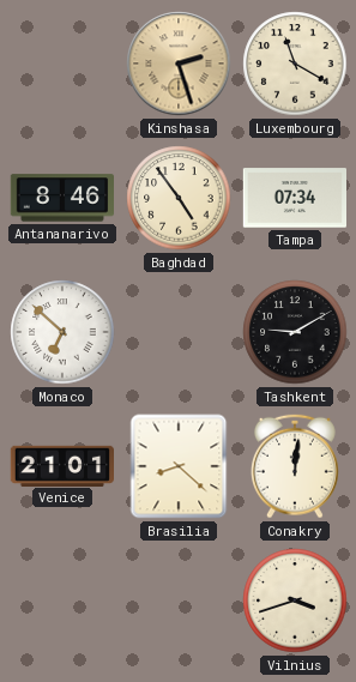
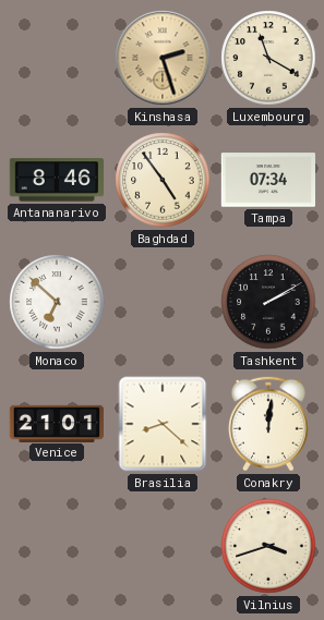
Tashkent: 9:10 -> 2:10
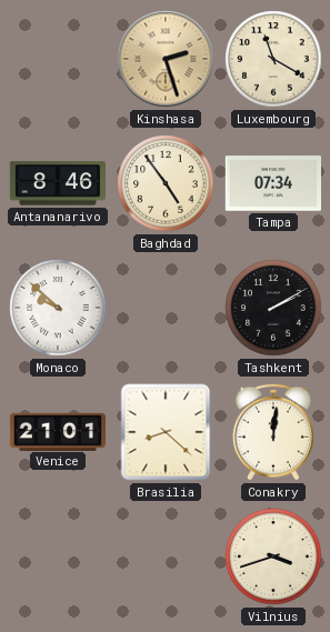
Monaco: 6:52 -> 9:52
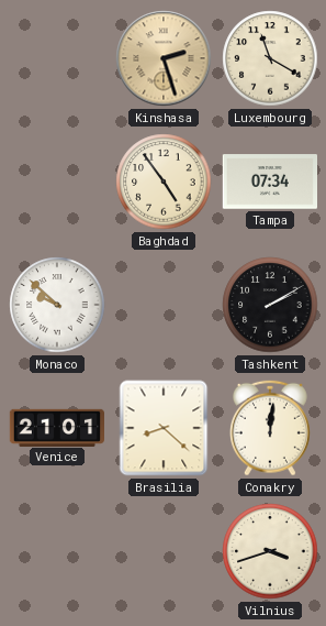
Antananarivo: 8:46 -> none
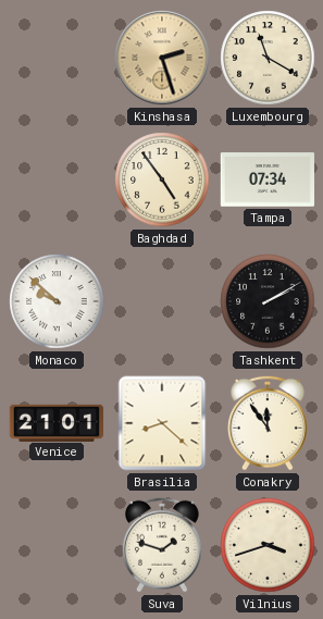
Conakry: 12:01 -> 11:54
Suva: none -> 1:48
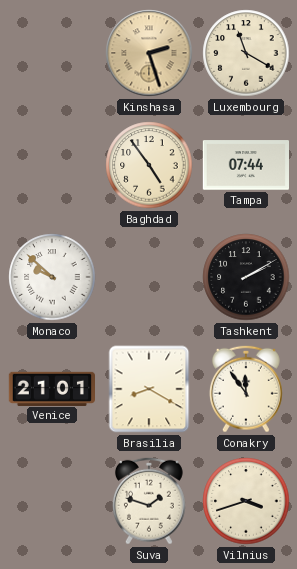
Tampa: 07:34 -> 07:44
Brasilia: 8:22 -> 8:20
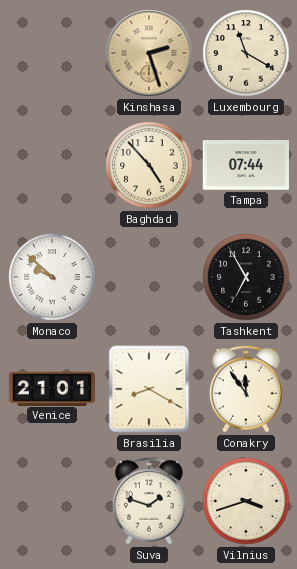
Baghdad: 4:54 -> 4:53
Tashkent: 2:10 -> 6:55
